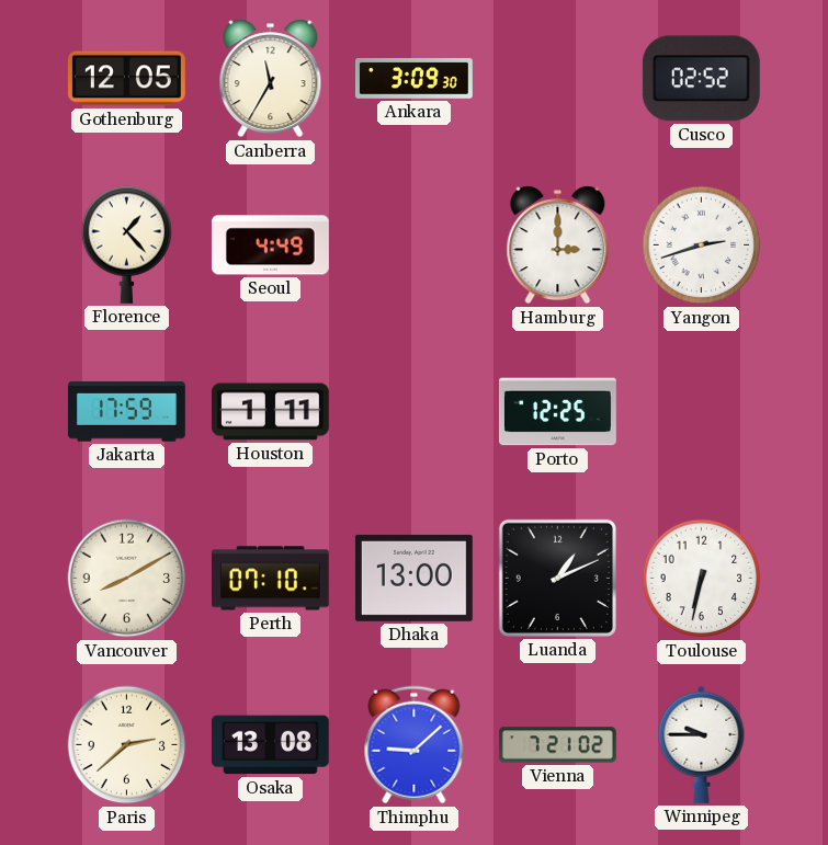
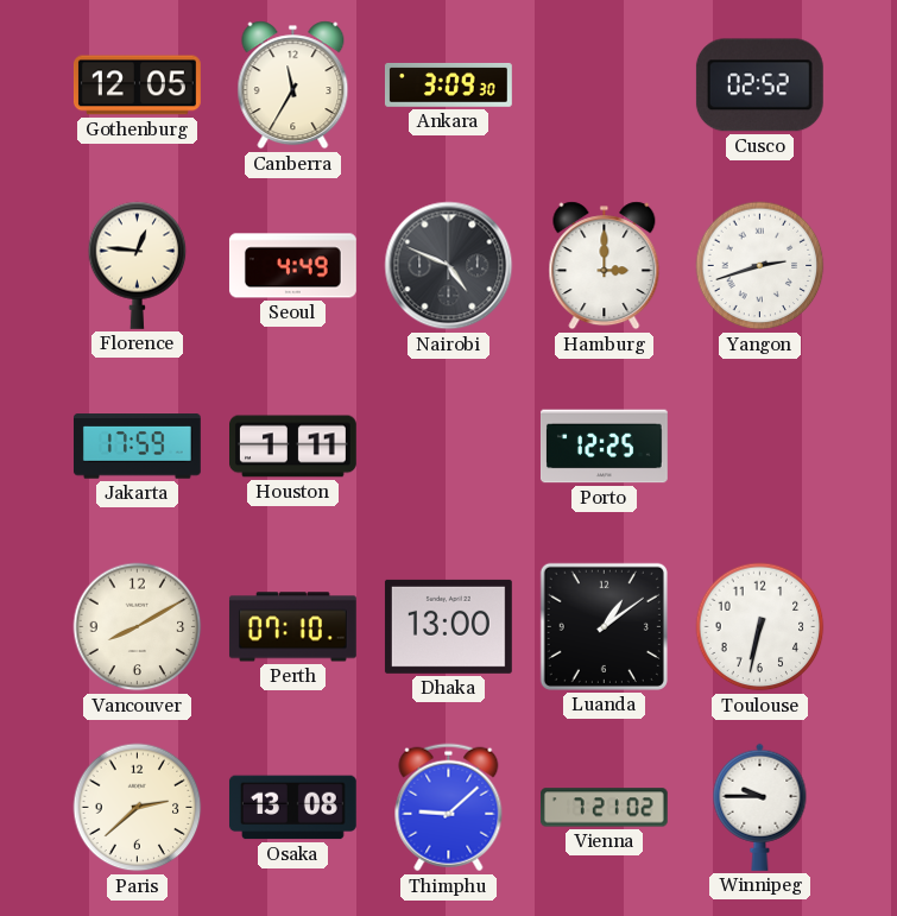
Florence: 1:23 -> 12:46
Nairobi: none -> 4:49
Luanda: 1:11 -> 1:09
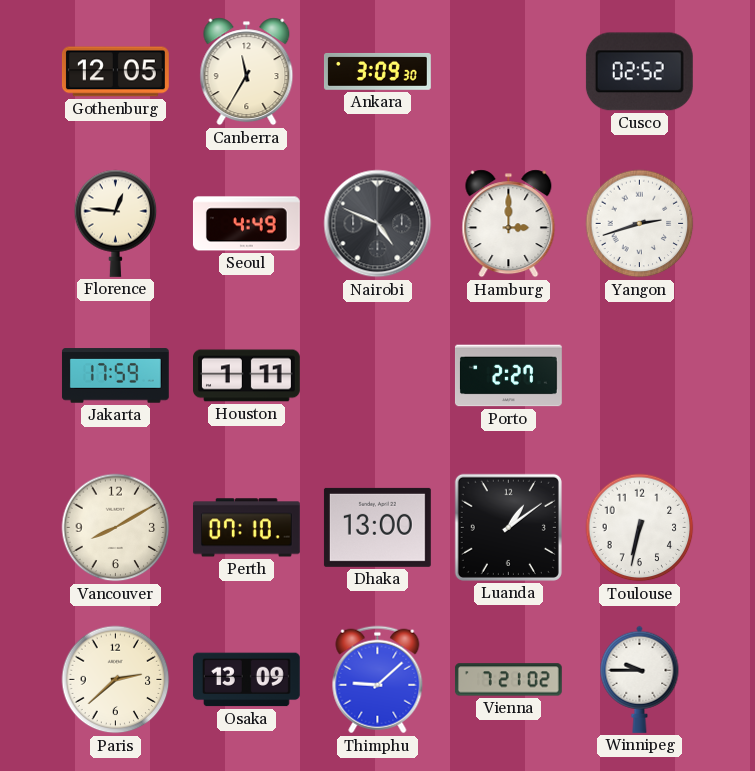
Porto: 12:25 -> 2:27
Osaka: 13:08 -> 13:09
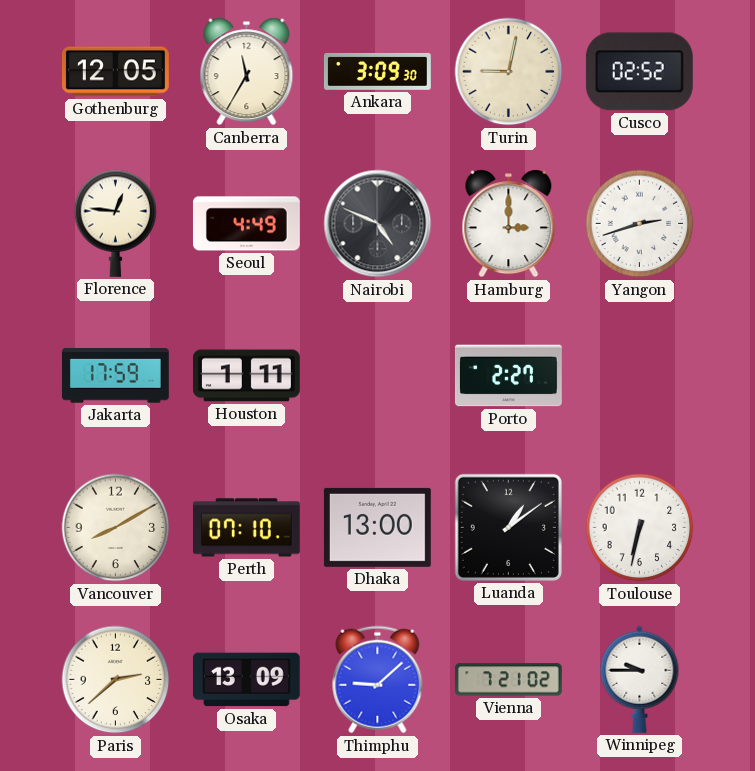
Turin: none -> 9:02
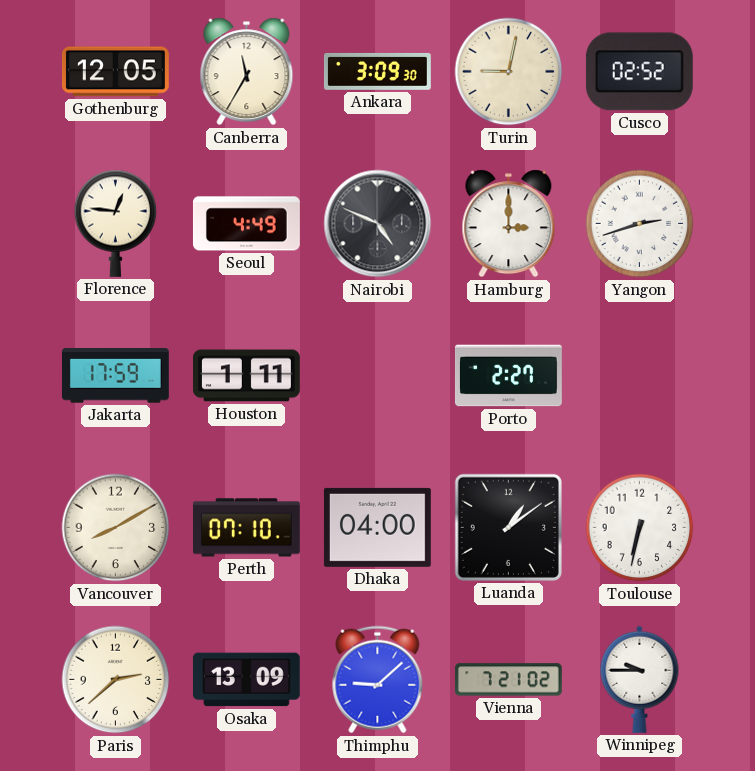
Dhaka: 13:00 -> 04:00
